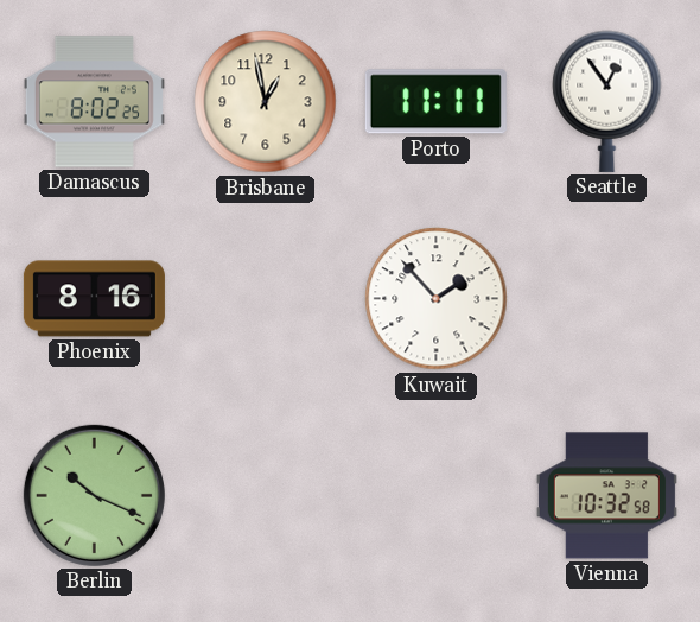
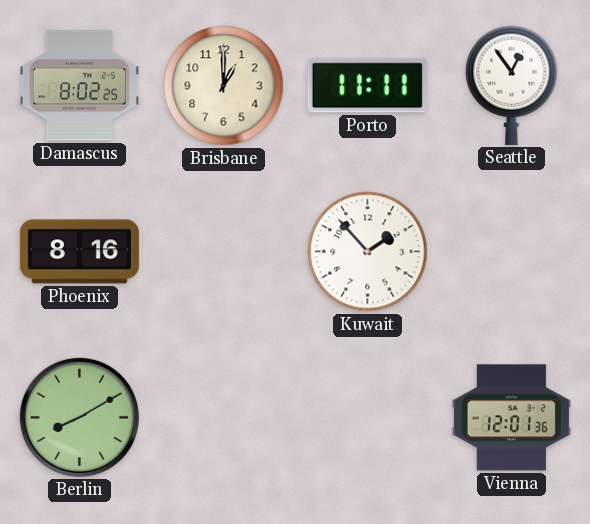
Brisbane: 12:58 -> 1:00
Berlin: 10:19 -> 8:10
Vienna: 10:32 -> 12:01
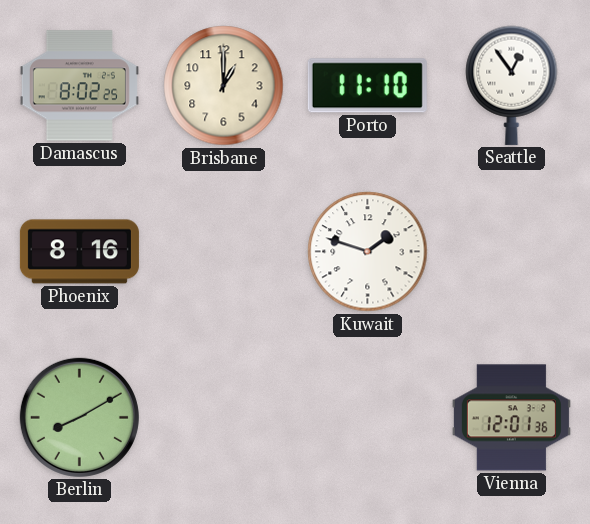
Porto: 11:11 -> 11:10
Kuwait: 1:53 -> 1:48
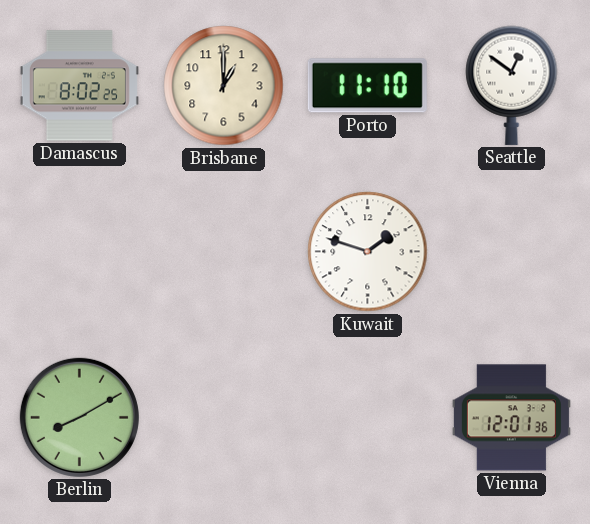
Seattle: 12:54 -> 12:51
Phoenix: 8:16 -> none
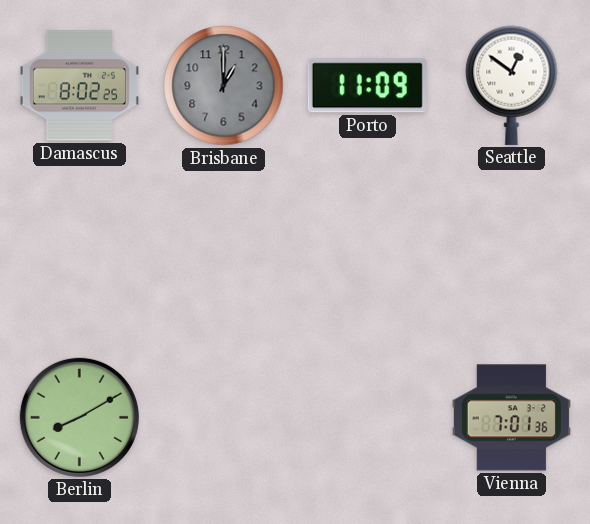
Brisbane dial: cream -> grey
Porto: 11:10 -> 11:09
Kuwait: 1:48 -> none
Vienna: 12:01 -> 7:01
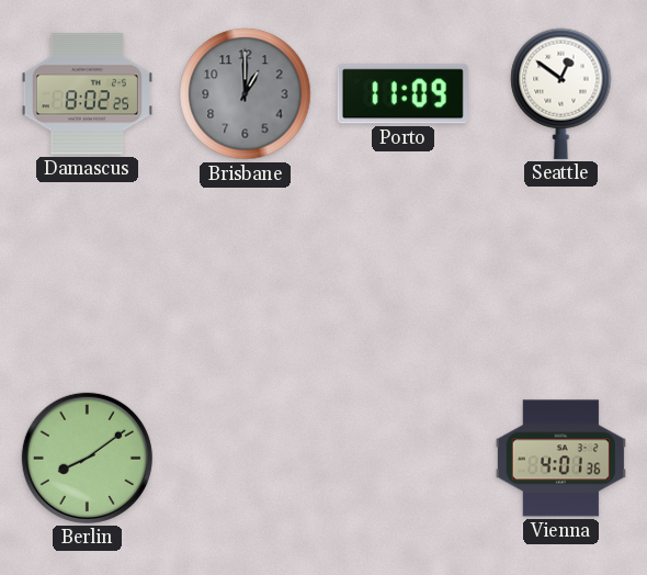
Berlin: 8:10 -> 8:09
Vienna: 7:01 -> 4:01
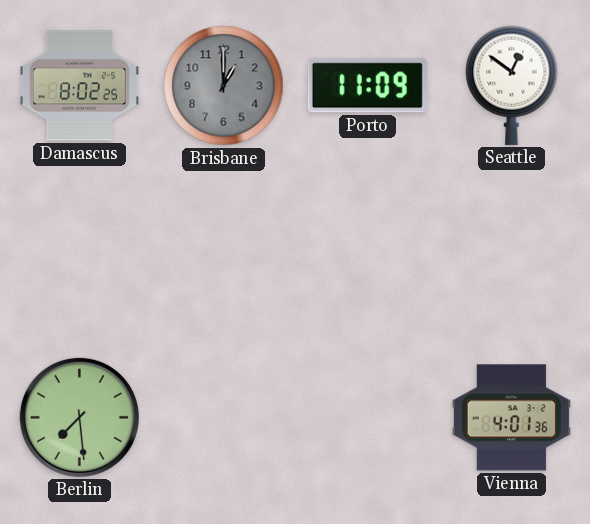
Berlin: 8:09 -> 7:29
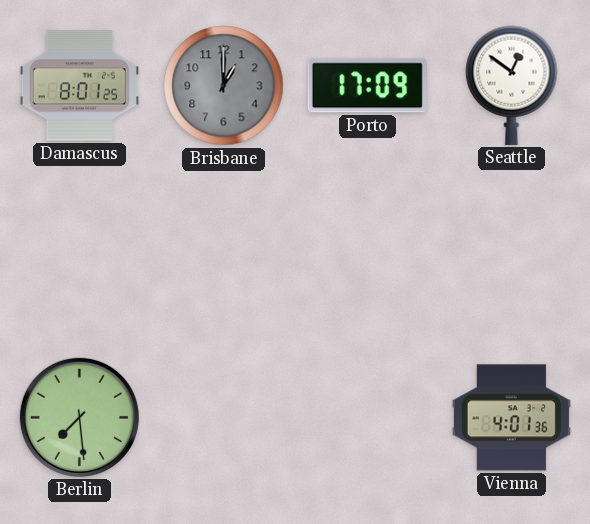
Damascus: 8:02 -> 8:01
Porto: 11:09 -> 17:09
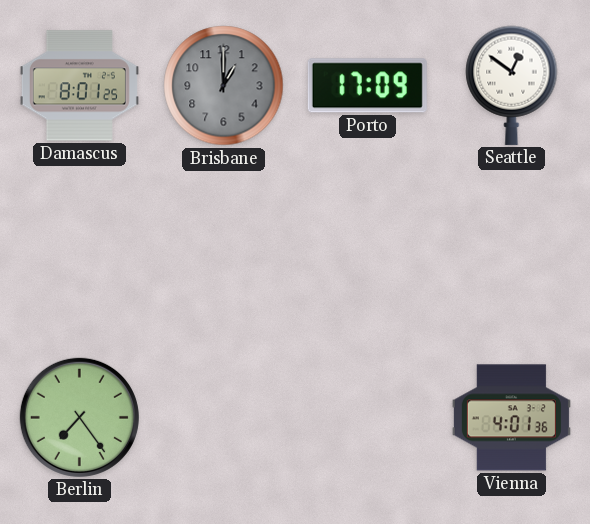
Berlin: 7:29 -> 7:24
